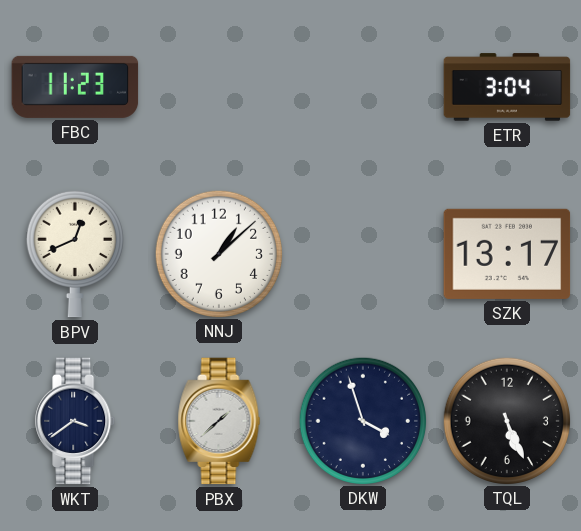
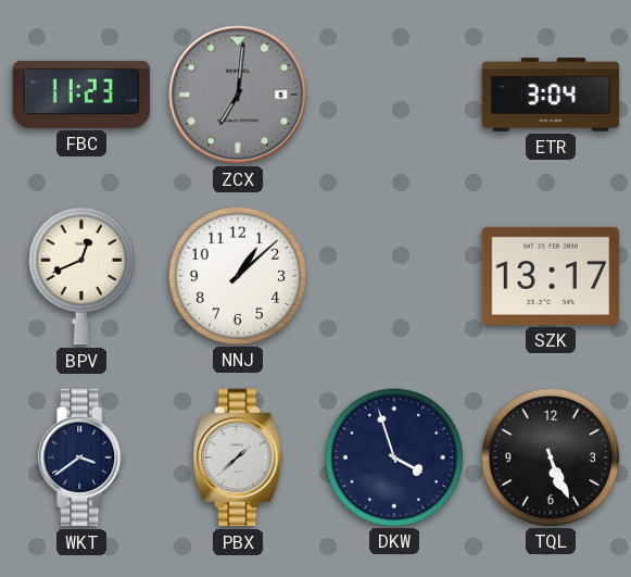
ZCX: none -> 7:01
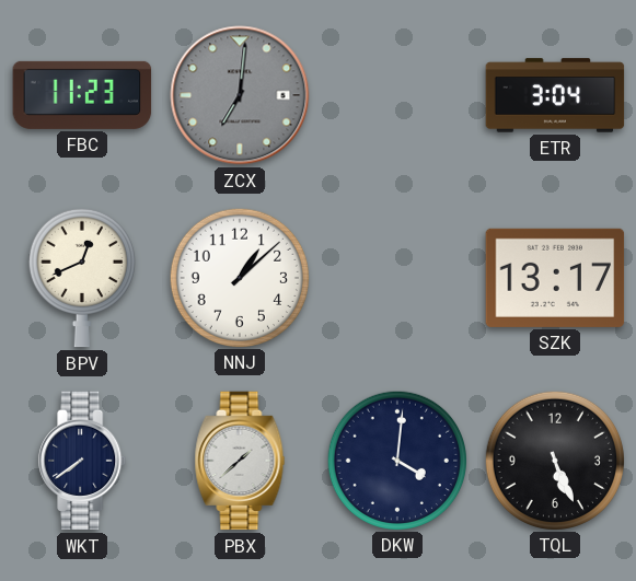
WKT: 3:39 -> 7:39
DKW: 3:57 -> 4:01
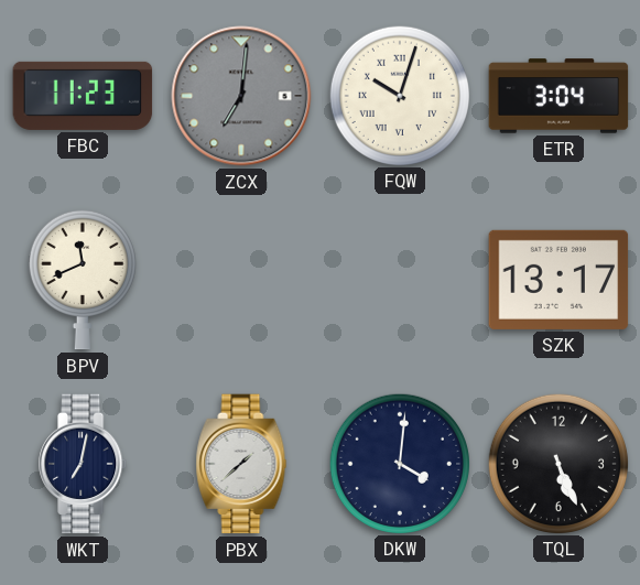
FQW: none -> 10:03
BPV: 12:41 -> 11:41
NNJ: 1:08 -> none
WKT: 7:39 -> 7:02
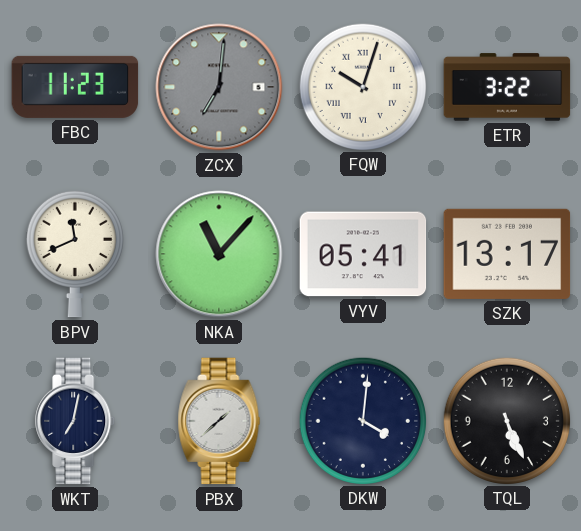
ETR: 3:04 -> 3:22
NKA: none -> 11:07
VYV: none -> 05:41
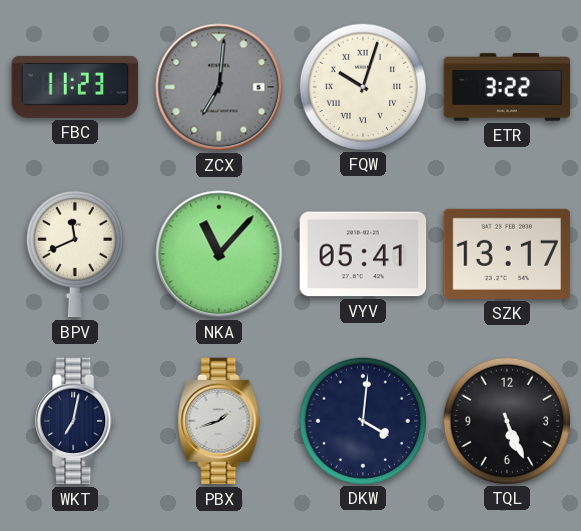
PBX: 1:38 -> 1:42
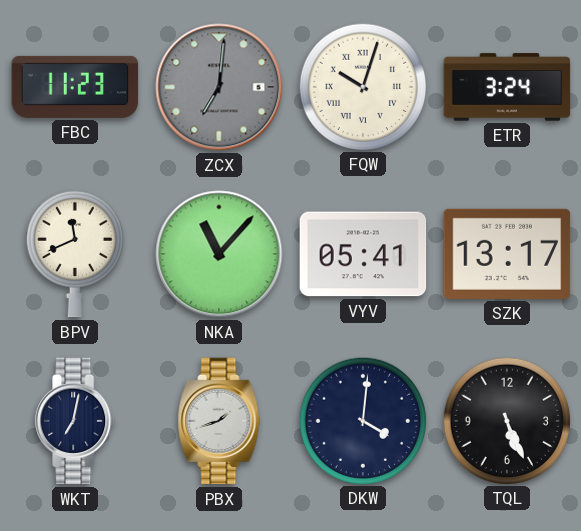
ETR: 3:22 -> 3:24
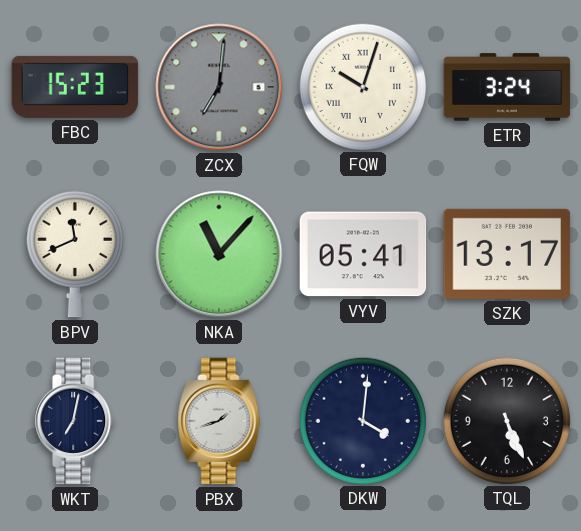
FBC: 11:23 -> 15:23
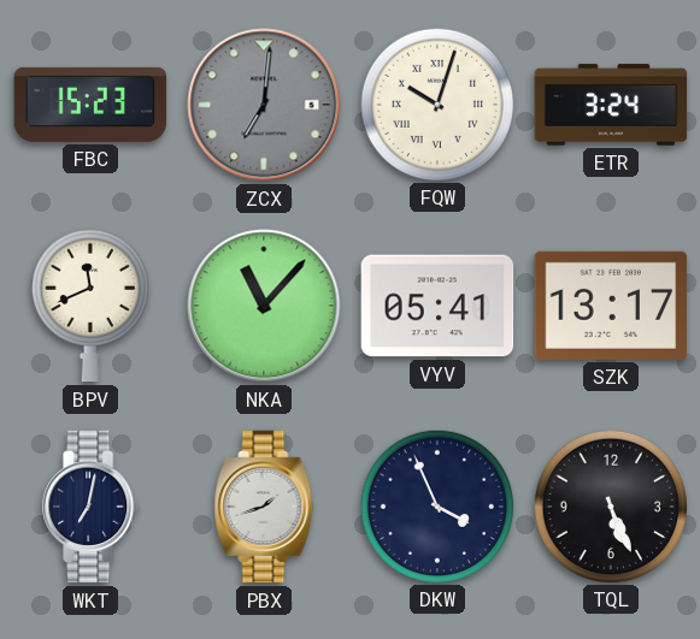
DKW: 4:01 -> 3:56
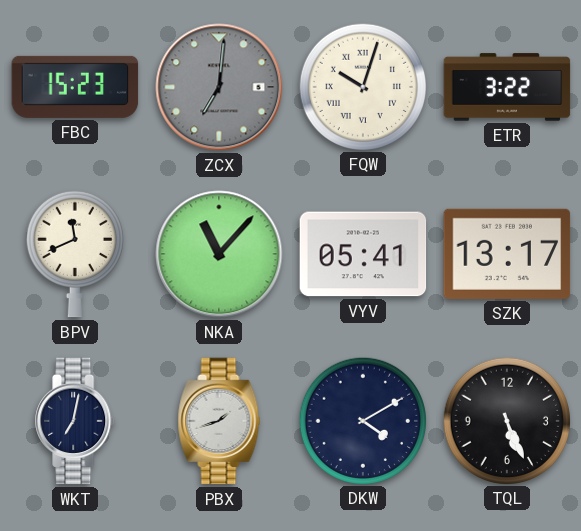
ETR: 3:24 -> 3:22
DKW: 3:56 -> 4:10
